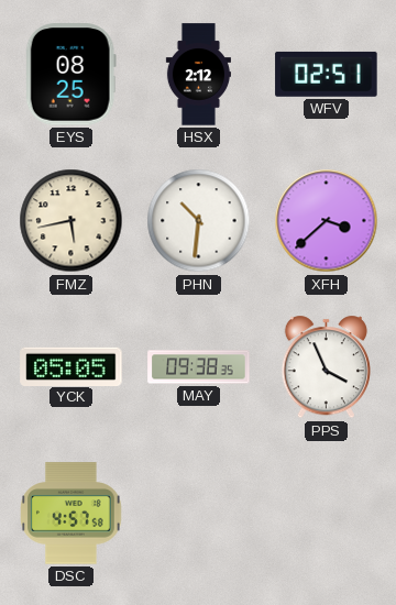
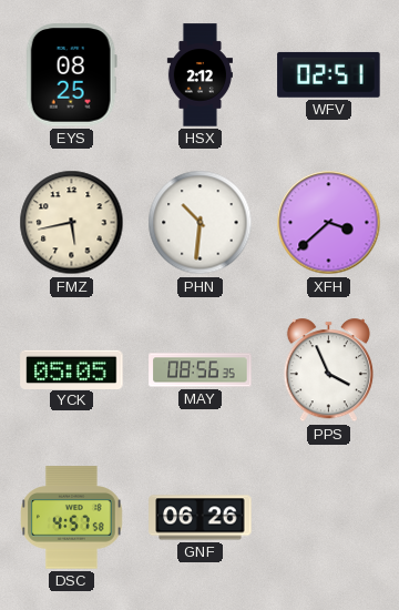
MAY: 09:38 -> 08:56
GNF: none -> 06:26
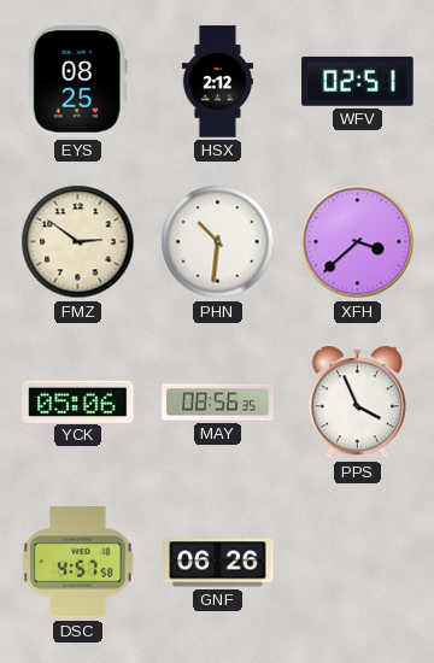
FMZ: 5:43 -> 2:51
YCK: 05:05 -> 05:06
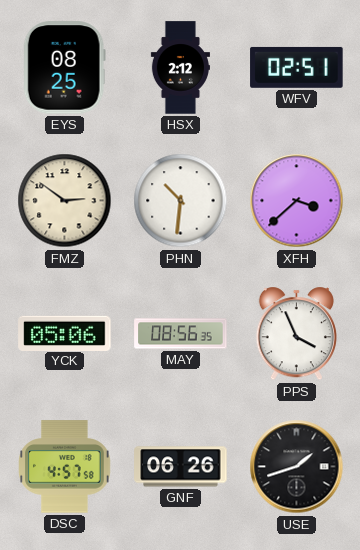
USE: none -> 1:42
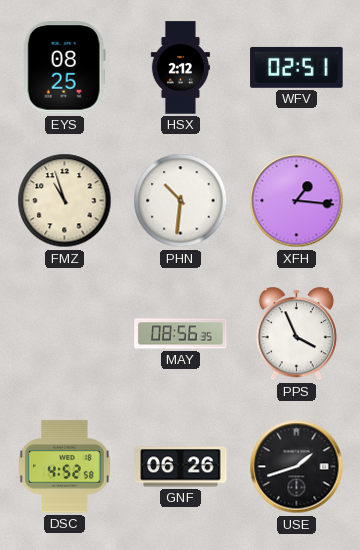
FMZ: 2:51 -> 10:57
XFH: 3:38 -> 1:16
YCK: 05:06 -> none
DSC: 4:57 -> 4:52
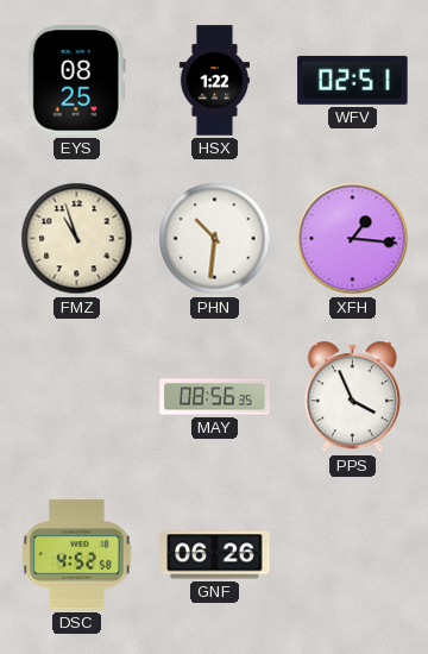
HSX: 2:12 -> 1:22
USE: 1:42 -> none
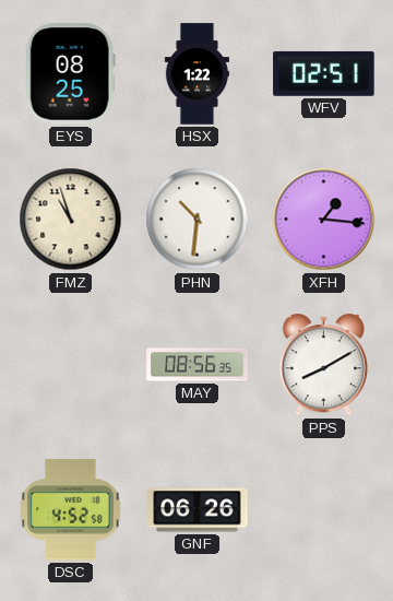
PPS: 3:56 -> 8:10
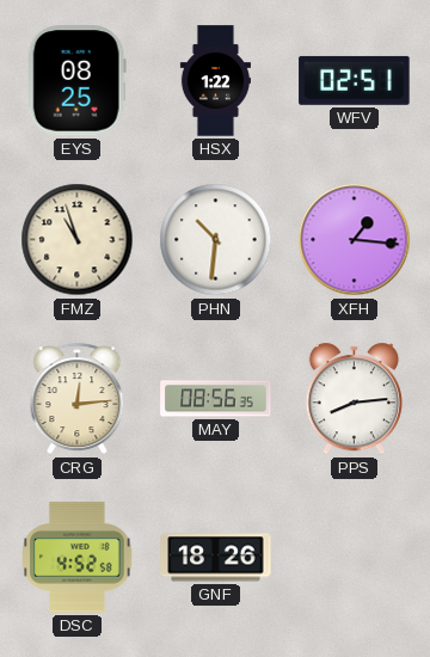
CRG: none -> 12:14
PPS: 8:10 -> 8:14
GNF: 06:26 -> 18:26
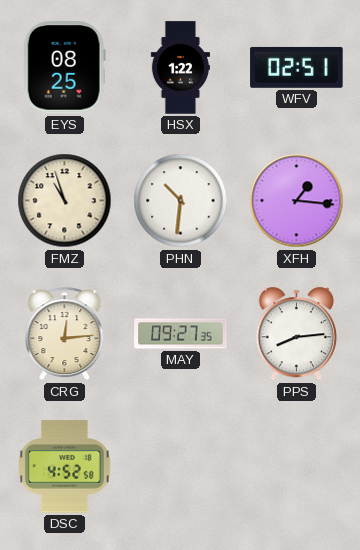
MAY: 08:56 -> 09:27
GNF: 18:26 -> none
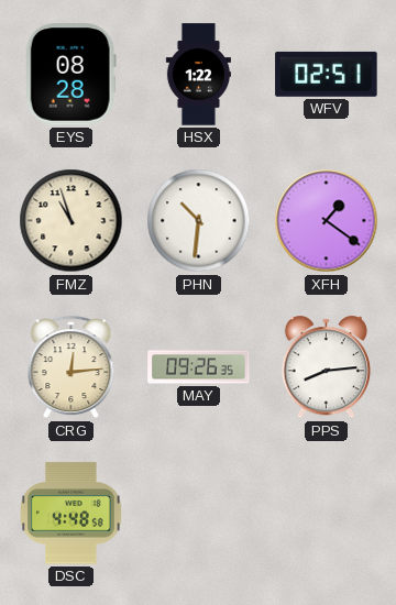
EYS: 08:25 -> 08:28
XFH: 1:16 -> 1:21
MAY: 09:27 -> 09:26
DSC: 4:52 -> 4:48
